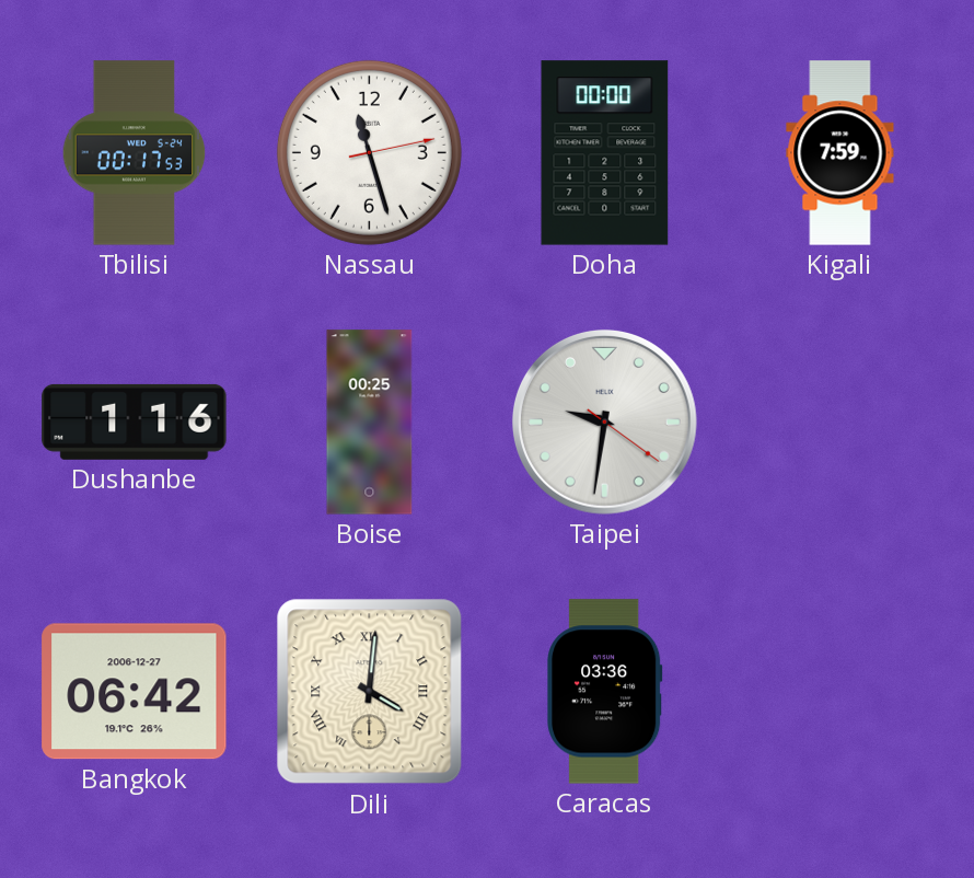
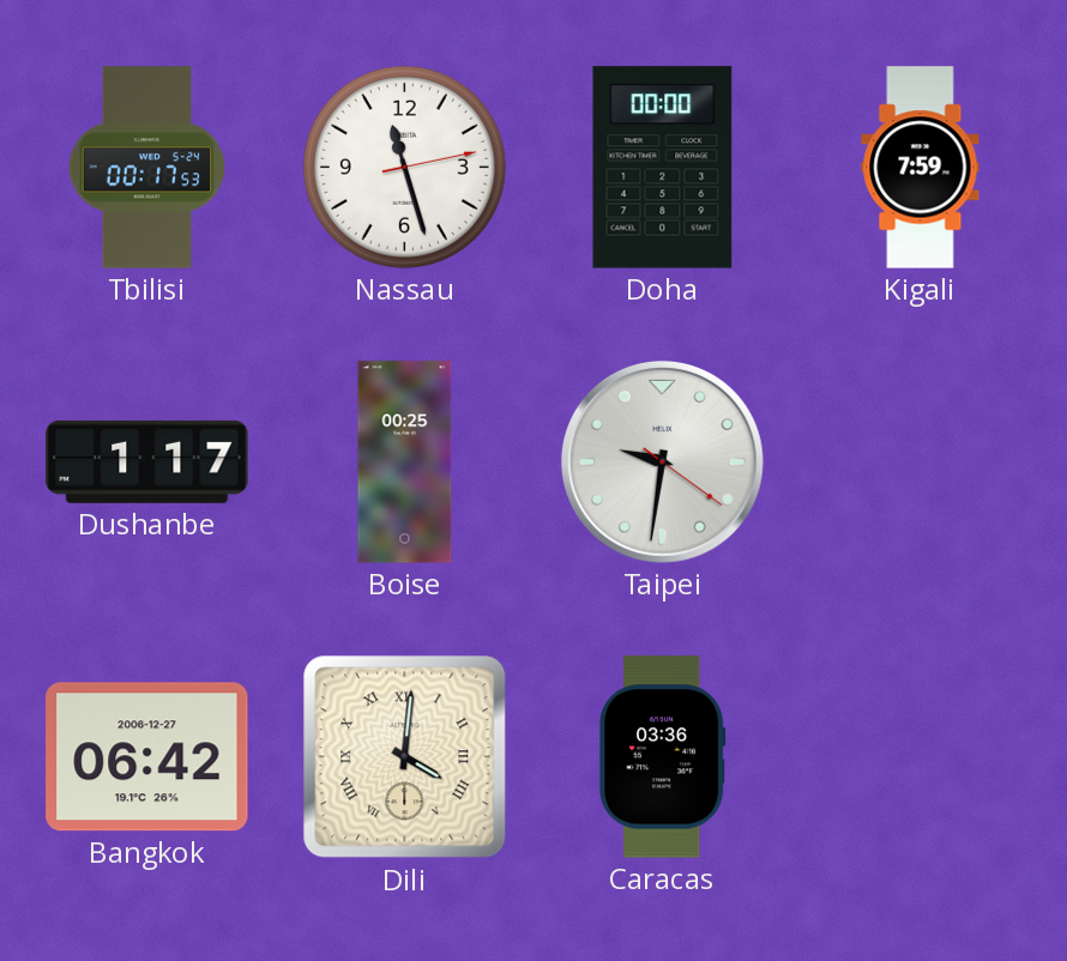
Dushanbe: 1:16 -> 1:17
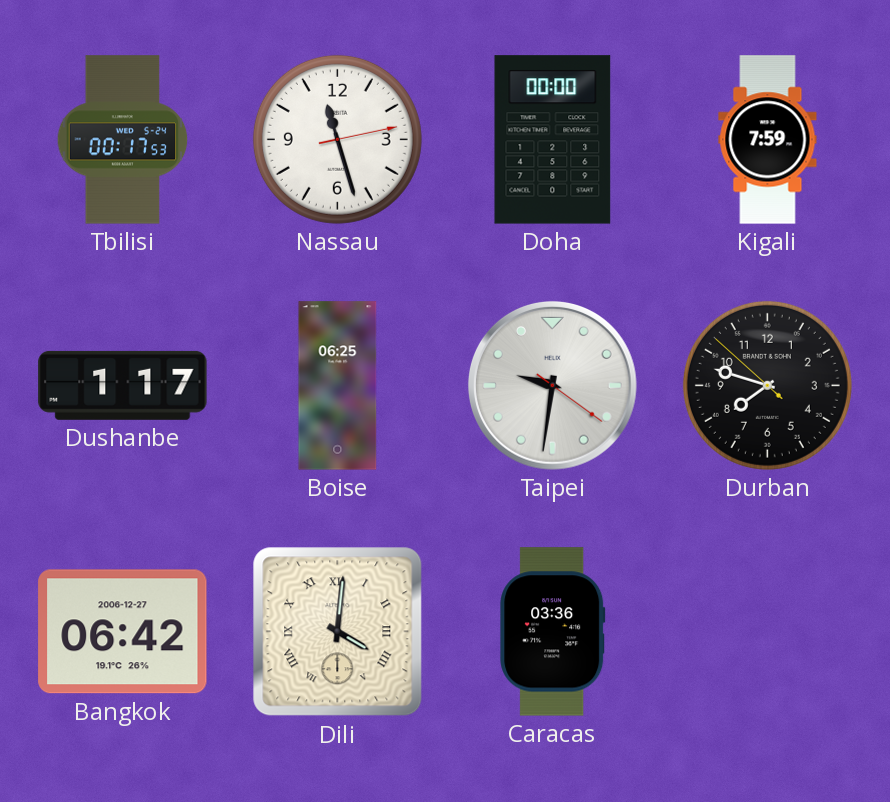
Boise: 00:25 -> 06:25
Durban: none -> 7:47
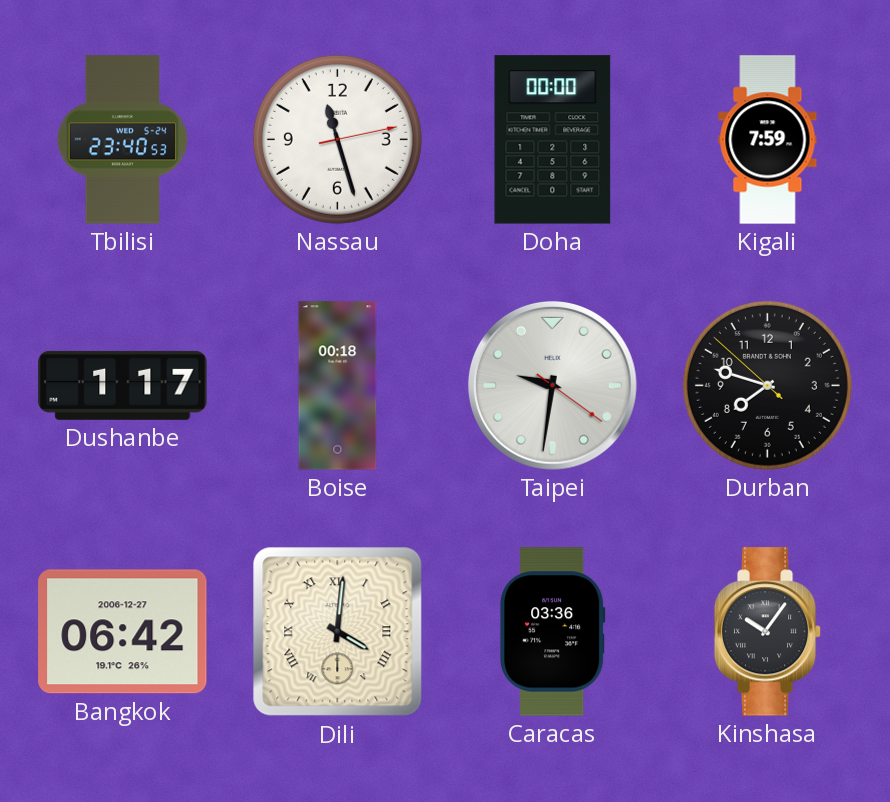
Tbilisi: 00:17 -> 23:40
Boise: 06:25 -> 00:18
Kinshasa: none -> 10:06
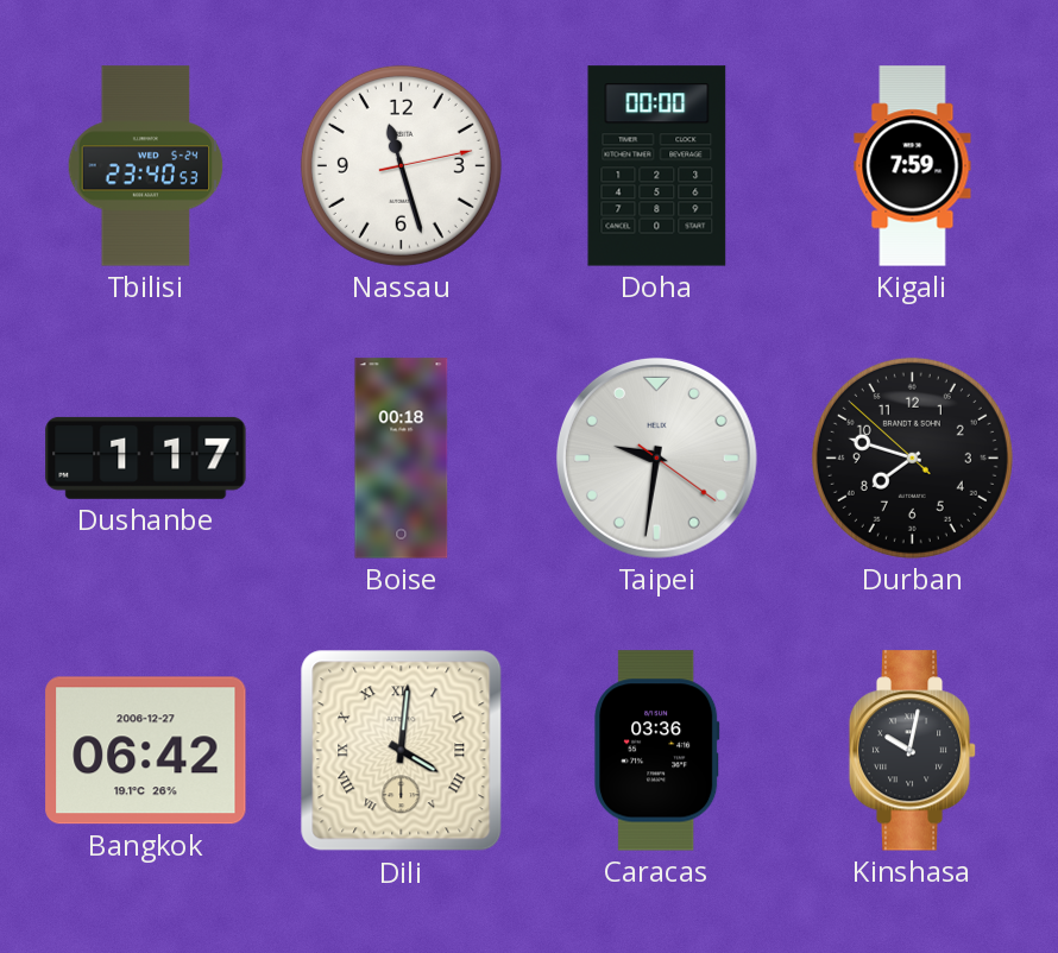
Kinshasa: 10:06 -> 10:02
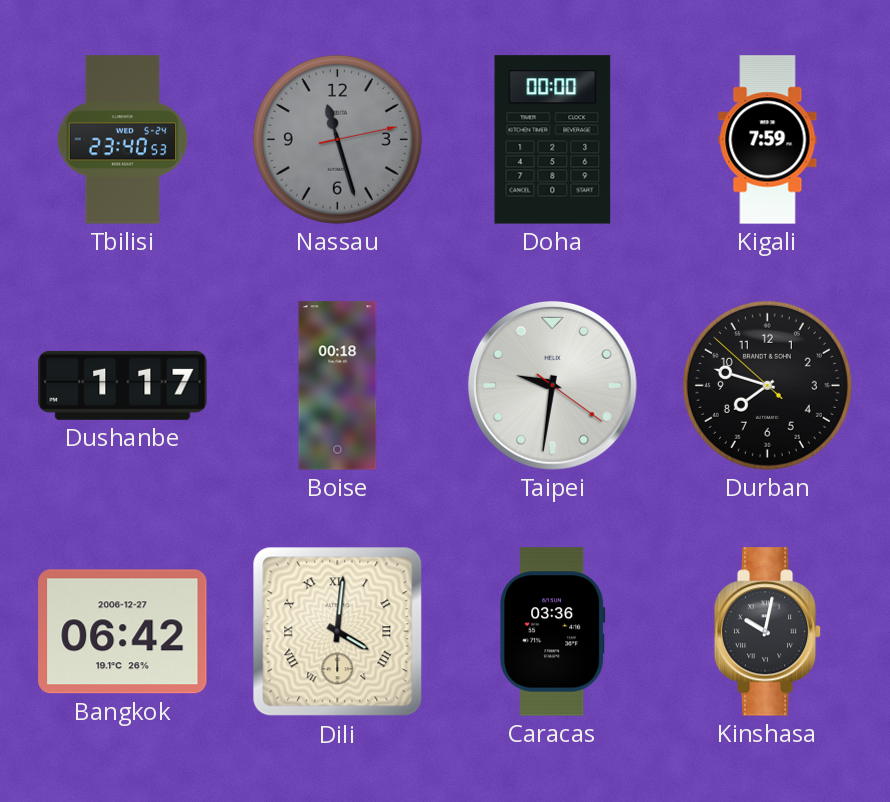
Nassau dial: white -> grey
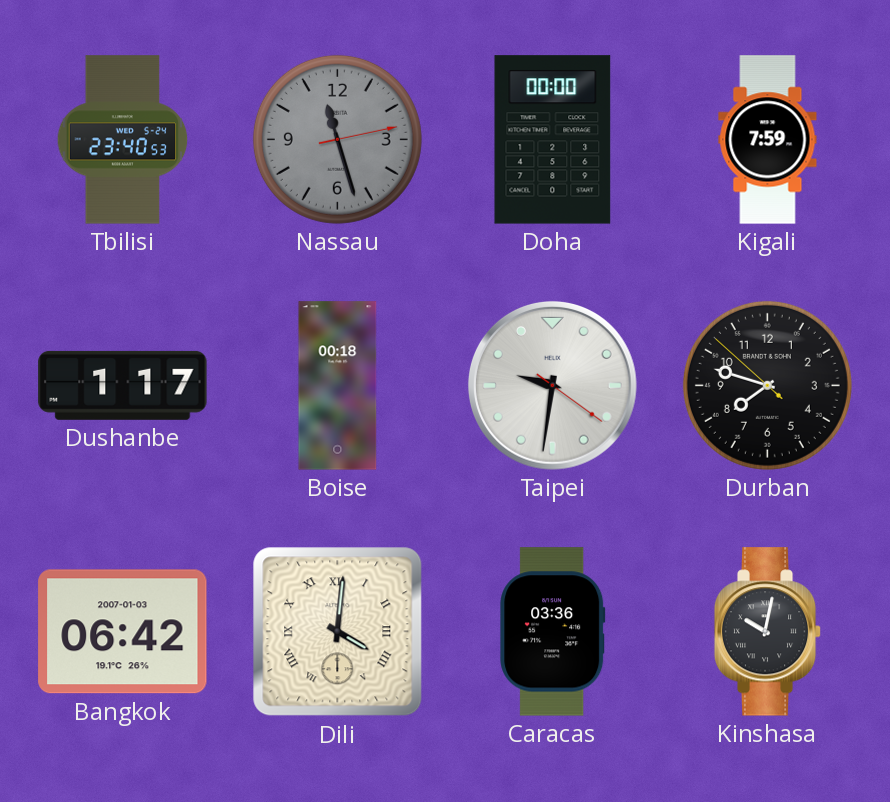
Bangkok date: 2006-12-27 -> 2007-01-03
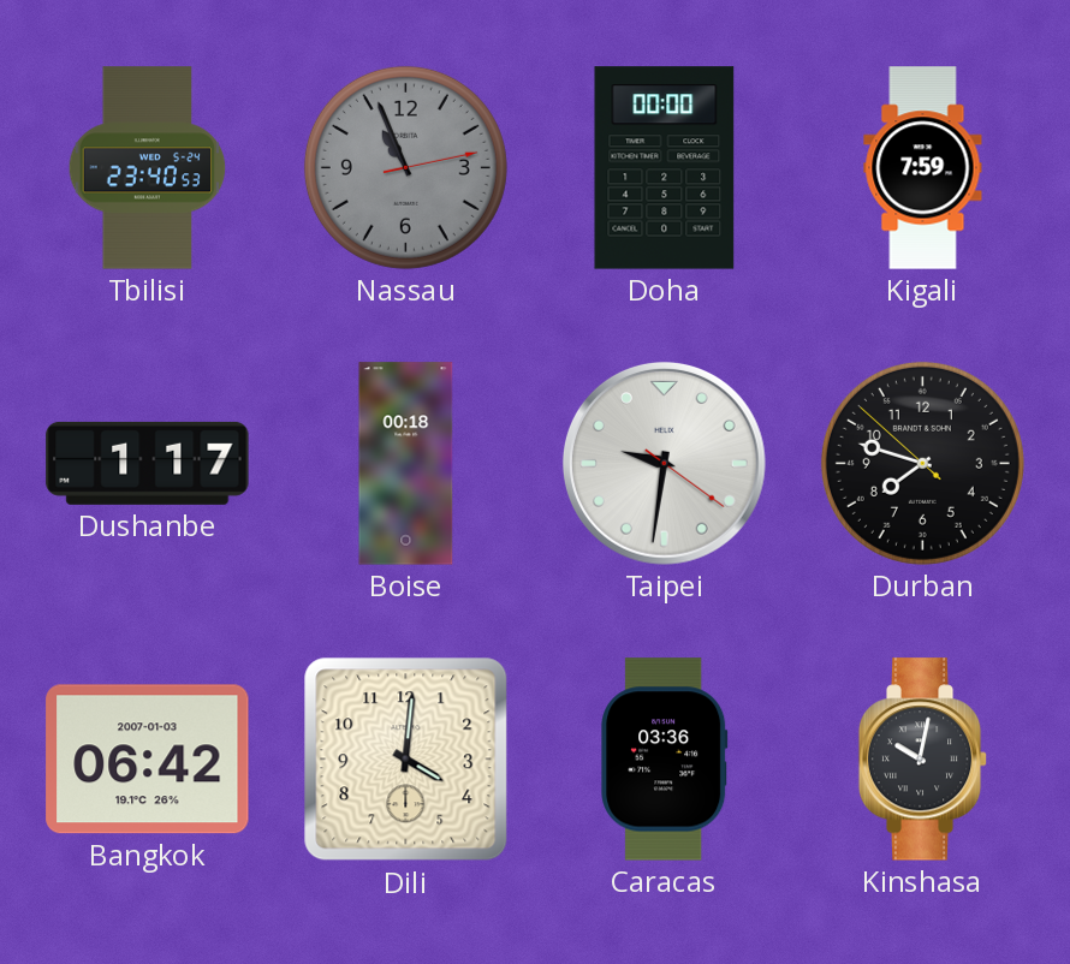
Nassau: 11:27 -> 10:56
Dili numerals: Roman -> Arabic
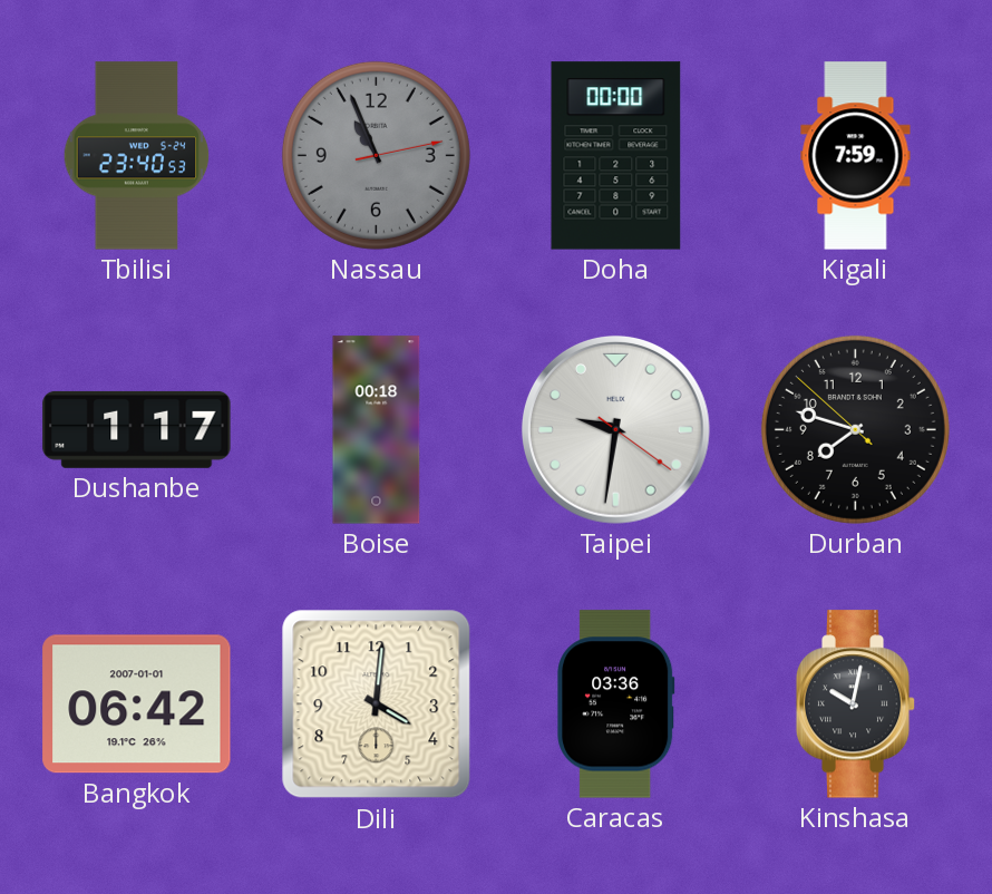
Bangkok date: 2007-01-03 -> 2007-01-01
